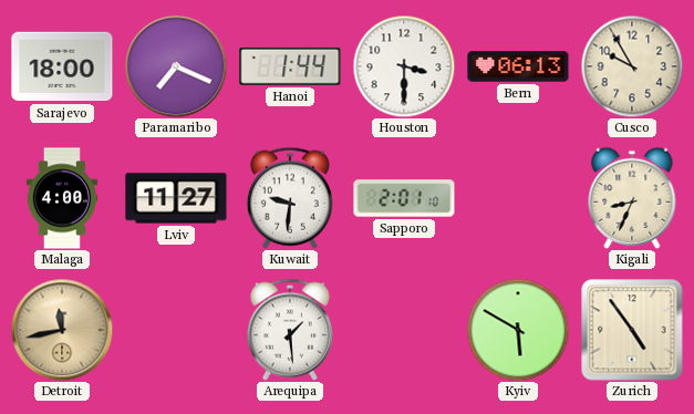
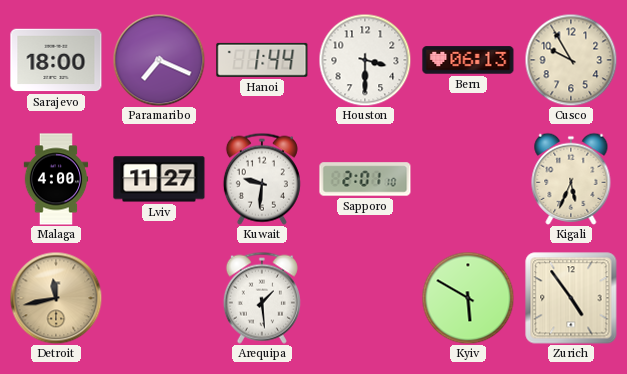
Kigali: 8:34 -> 5:34
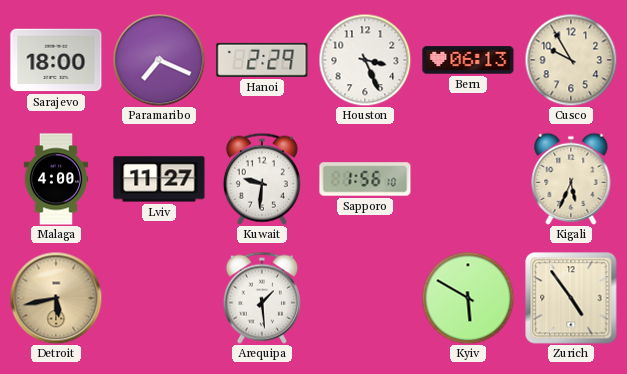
Hanoi: 1:44 -> 2:29
Houston: 3:30 -> 3:26
Sapporo: 2:01 -> 1:56
Detroit: 11:43 -> 5:43
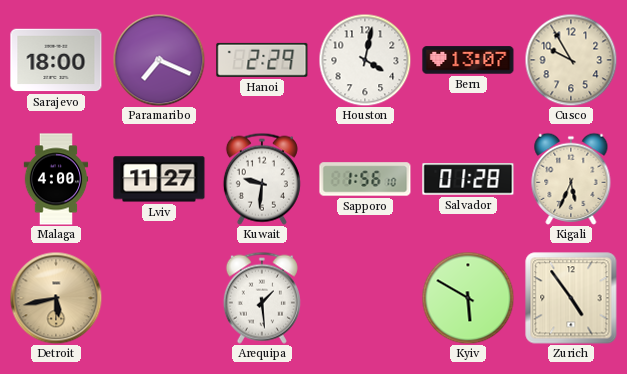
Houston: 3:26 -> 4:02
Bern: 06:13 -> 13:07
Salvador: none -> 01:28
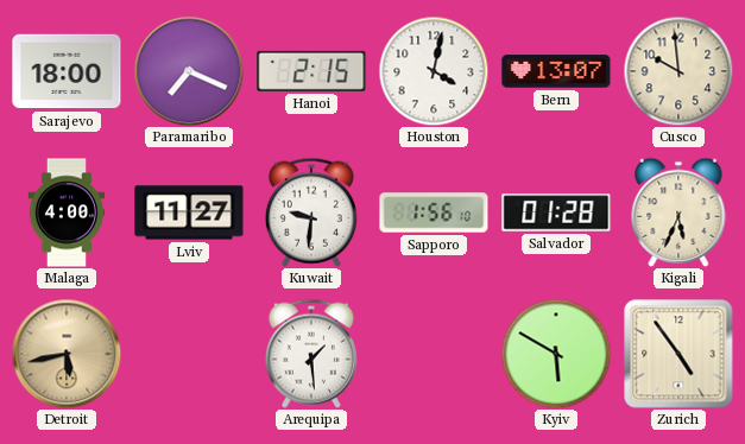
Hanoi: 2:29 -> 2:15
Cusco: 9:55 -> 9:59
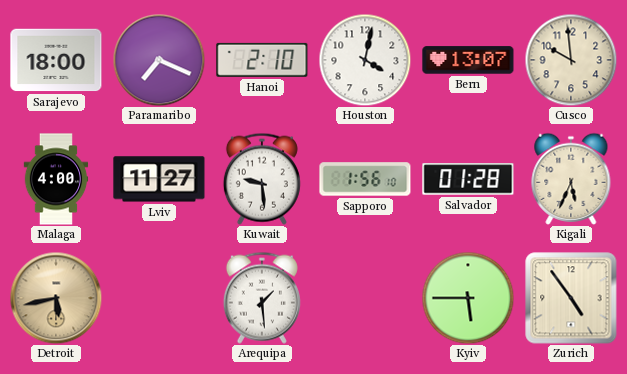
Hanoi: 2:15 -> 2:10
Kuwait: 9:31 -> 9:29
Kyiv: 5:50 -> 5:45
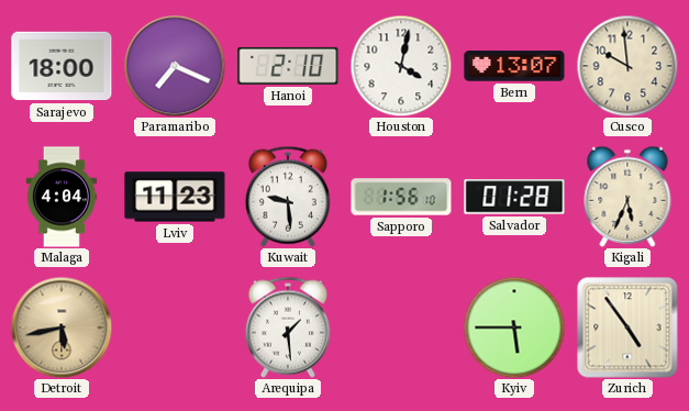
Malaga: 4:00 -> 4:04
Lviv: 11:27 -> 11:23
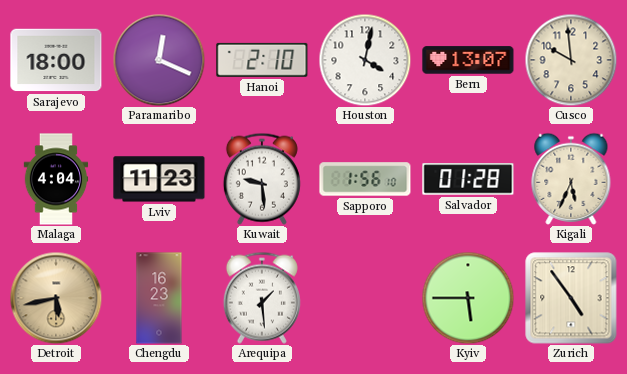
Paramaribo: 7:19 -> 12:19
Chengdu: none -> 16:23
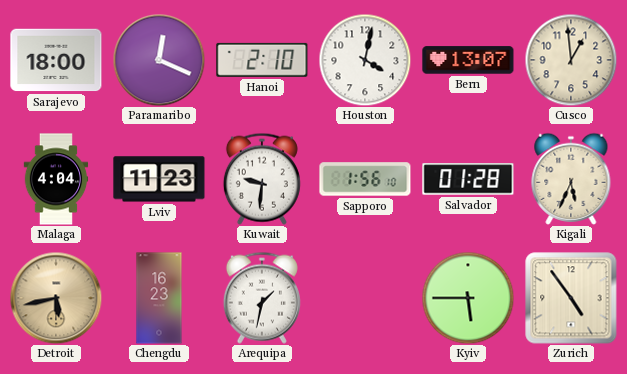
Cusco: 9:59 -> 12:59
Kuwait: 9:29 -> 9:31
Arequipa: 1:29 -> 1:32
